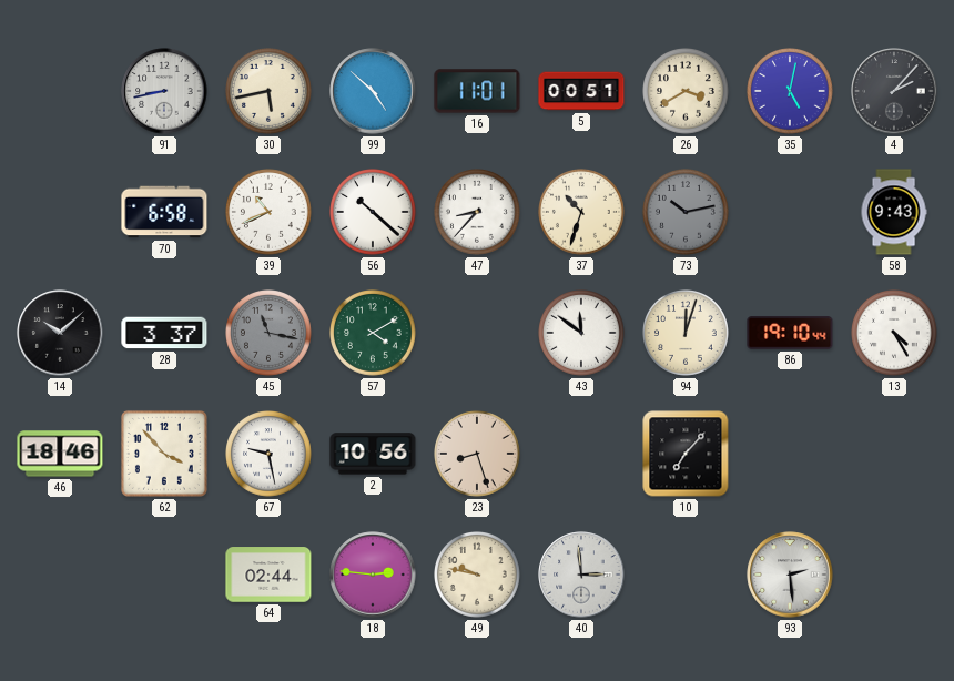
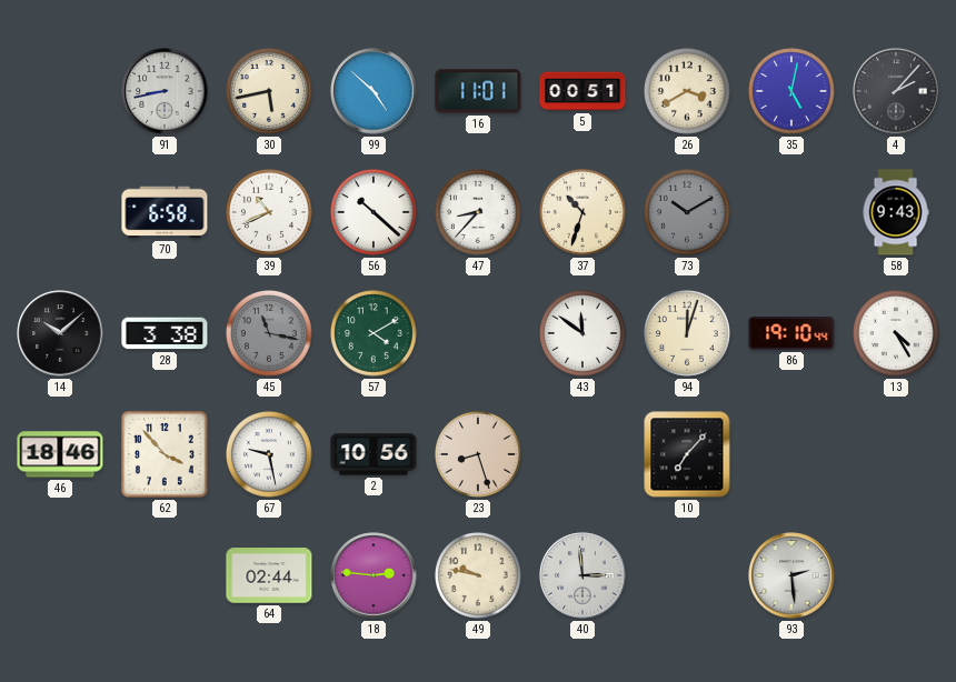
73: 10:13 -> 10:10
28: 3:37 -> 3:38
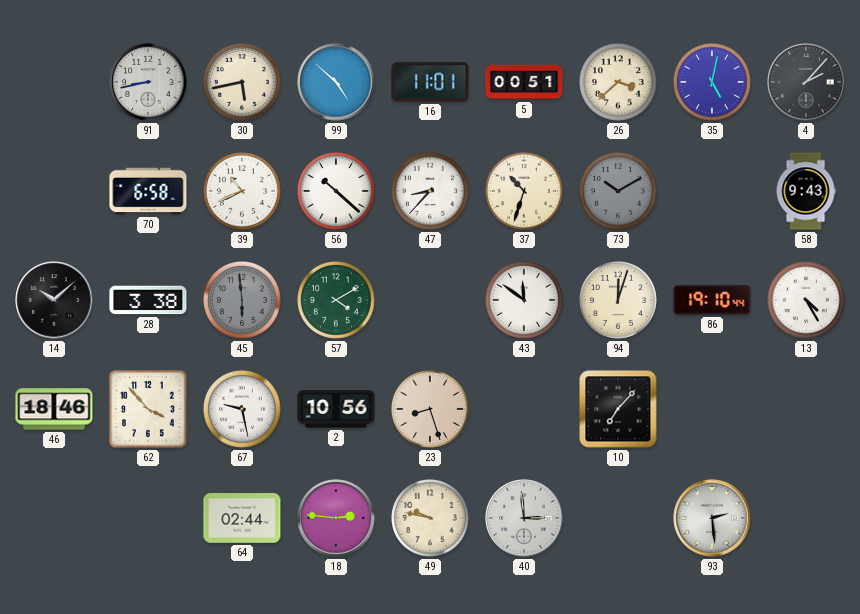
26: 3:40 -> 3:38
45: 11:17 -> 5:59
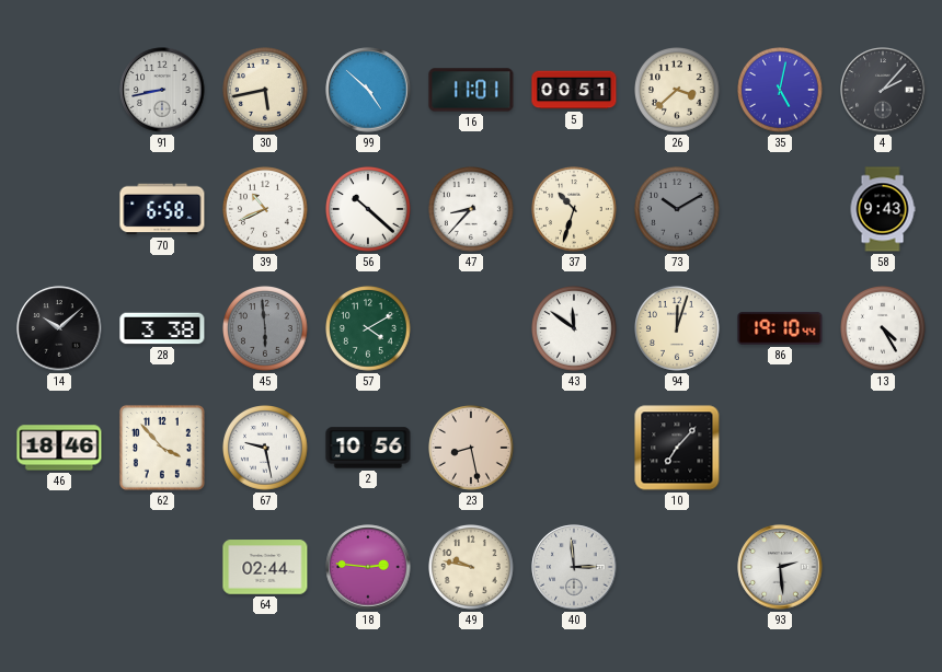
23: 8:27 -> 8:28
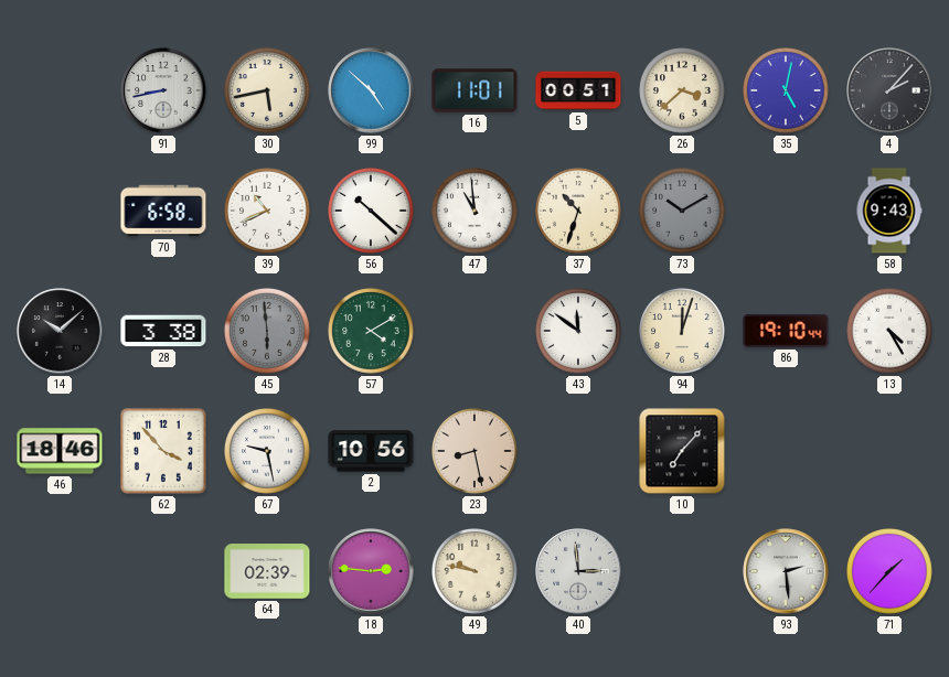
47: 8:37 -> 10:59
64: 02:44 -> 02:39
71: none -> 1:37
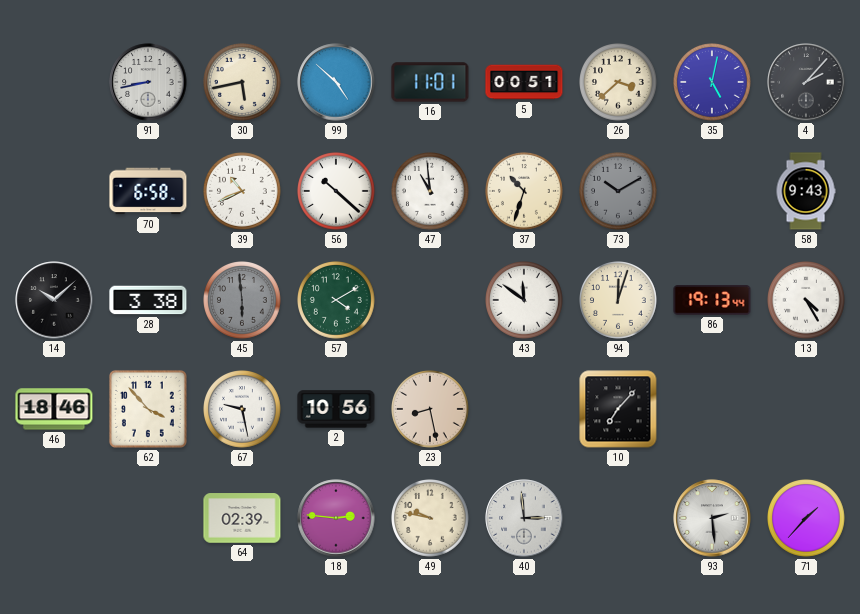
86: 19:10 -> 19:13
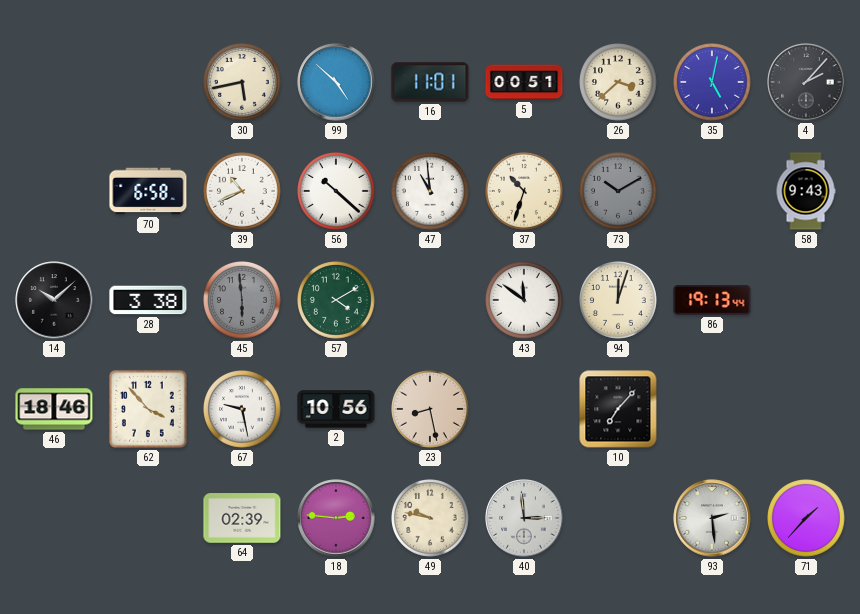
91: 8:43 -> none
13: 4:25 -> none
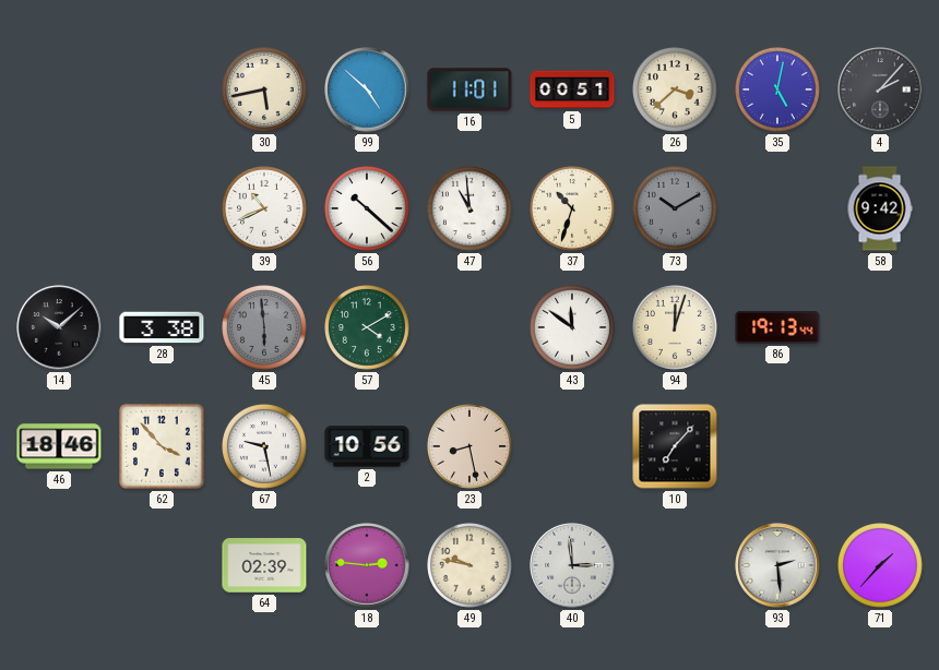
70: 6:58 -> none
58: 9:43 -> 9:42
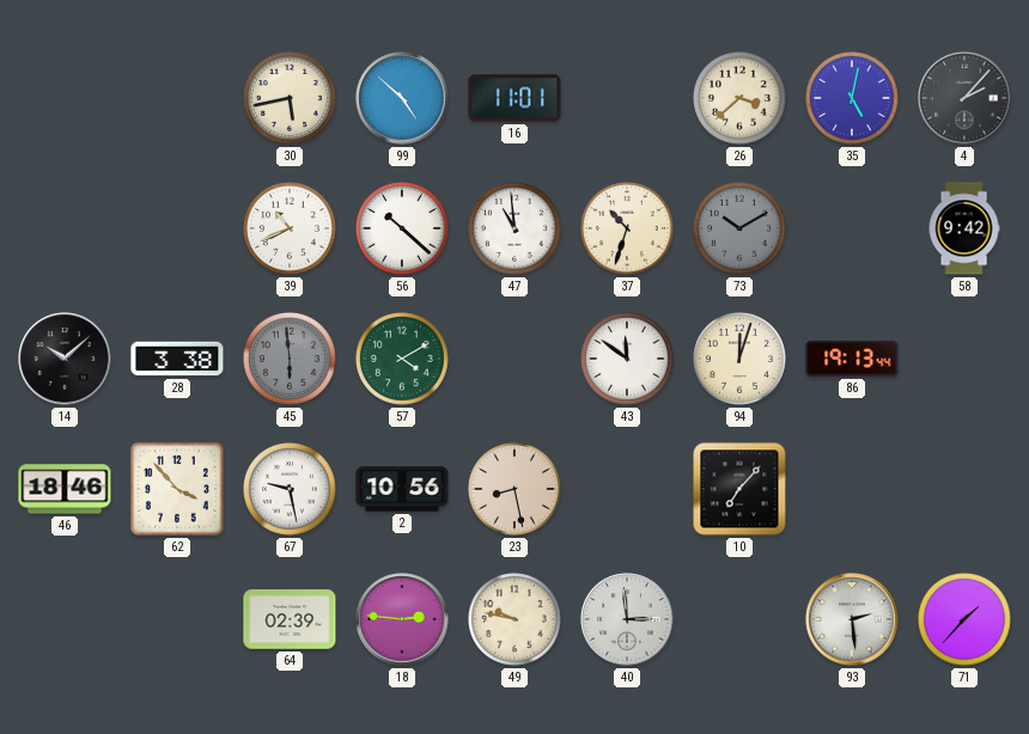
5: 00:51 -> none
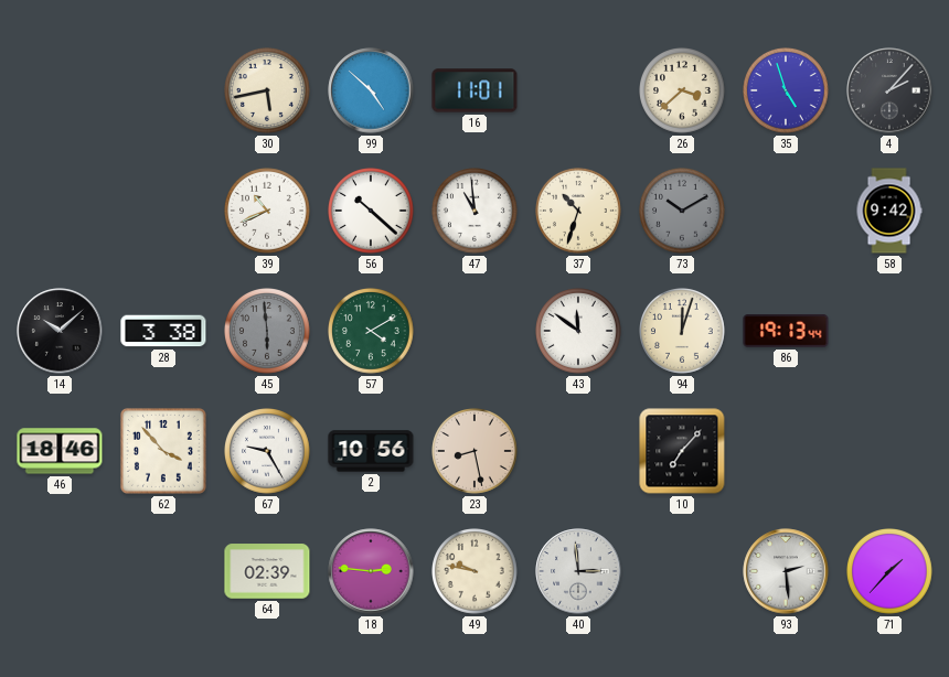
35: 5:02 -> 4:57
67: 9:28 -> 9:25
